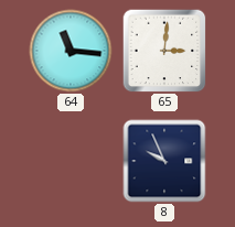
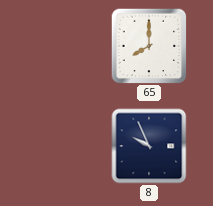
64: 11:16 -> none
65: 3:01 -> 8:00
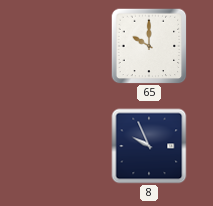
65: 8:00 -> 10:00
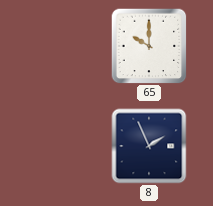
8: 9:56 -> 1:56
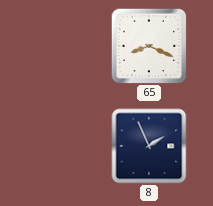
65: 10:00 -> 8:19
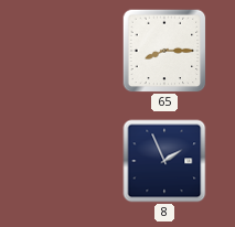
65: 8:19 -> 8:15
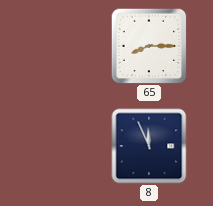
8: 1:56 -> 11:56
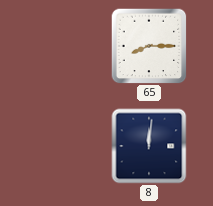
8: 11:56 -> 12:01
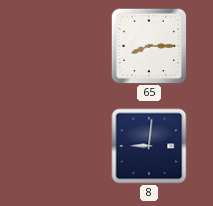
8: 12:01 -> 9:01
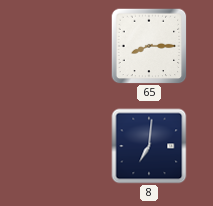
8: 9:01 -> 7:01
